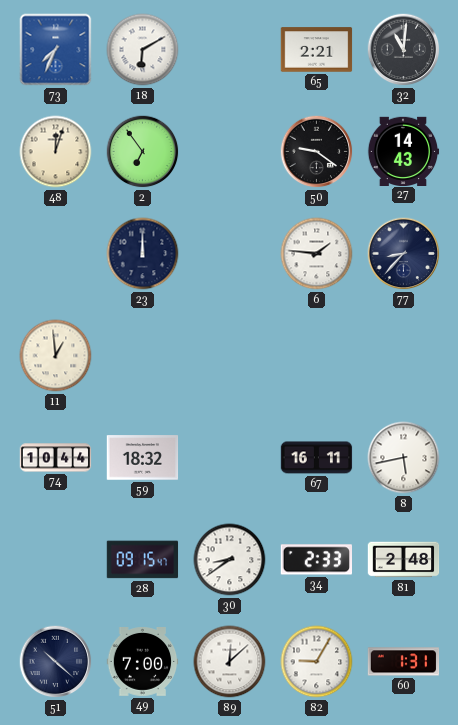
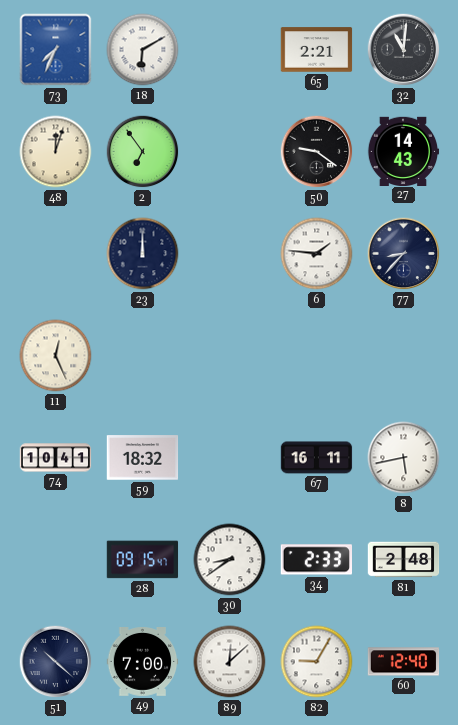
11: 12:59 -> 12:26
74: 10:44 -> 10:41
60: 1:31 -> 12:40
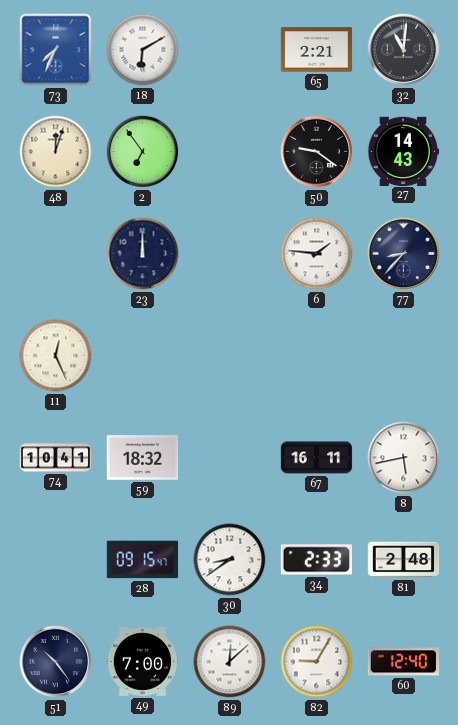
51: 10:22 -> 10:24
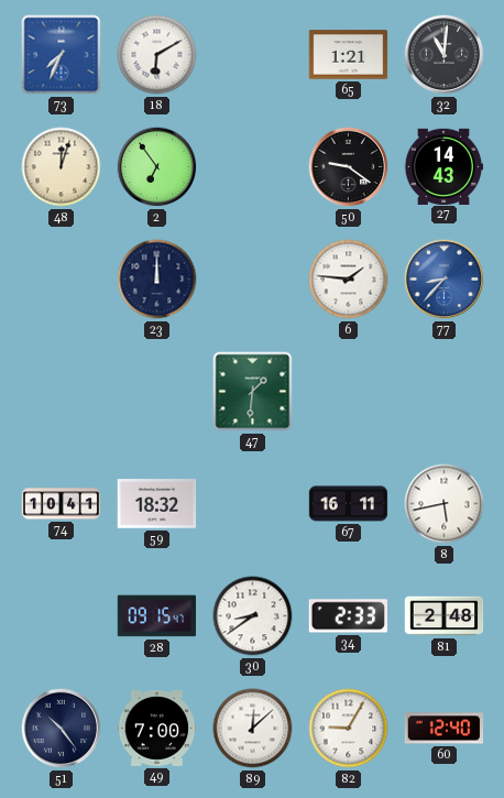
65: 2:21 -> 1:21
77 dial: navy -> blue
11: 12:26 -> none
47: none -> 1:31
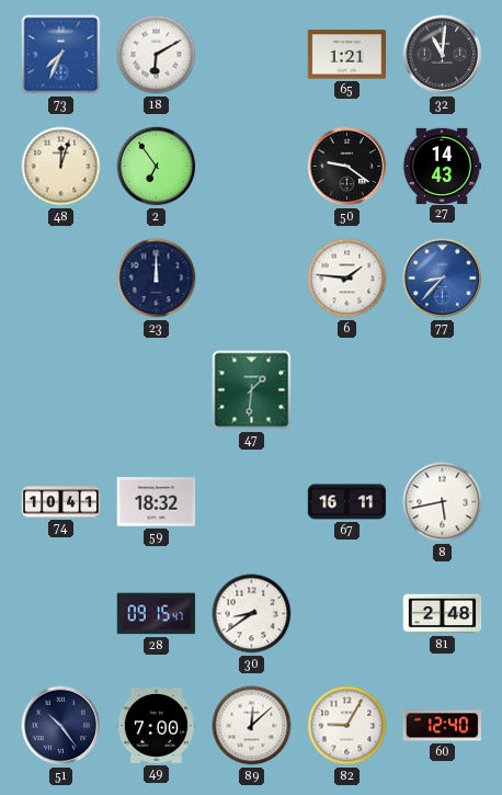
34: 2:33 -> none
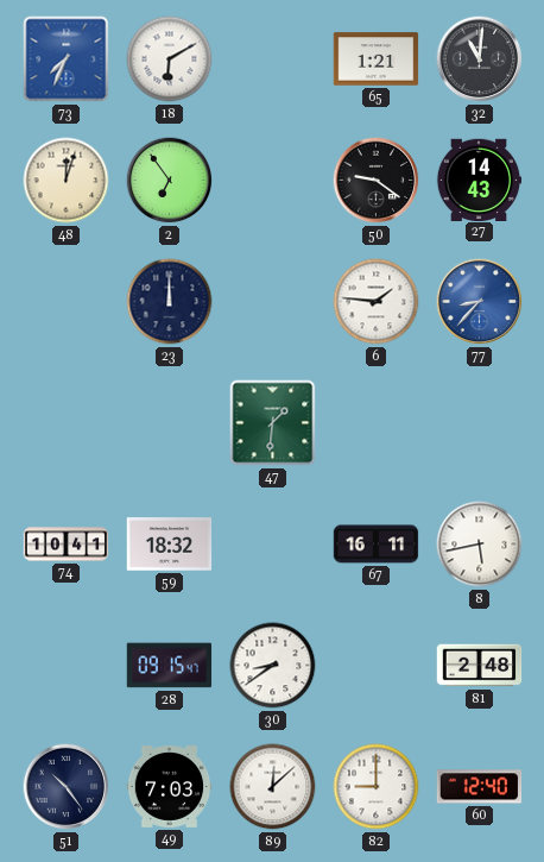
49: 7:00 -> 7:03
82: 9:05 -> 9:00
